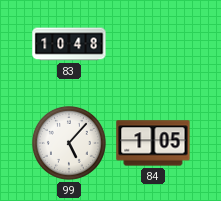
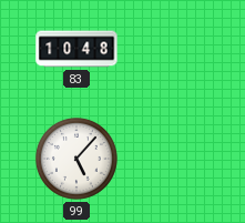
84: 1:05 -> none
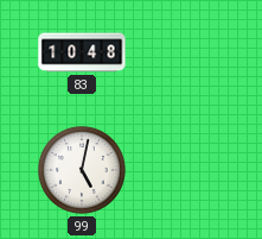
99: 5:07 -> 5:02
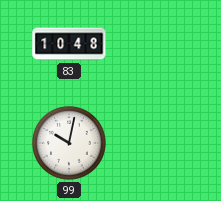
99: 5:02 -> 10:02
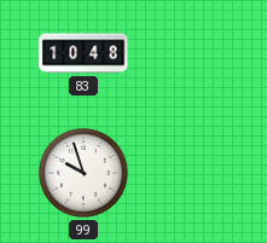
99: 10:02 -> 9:57
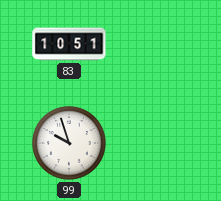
83: 10:48 -> 10:51
